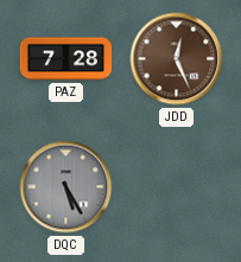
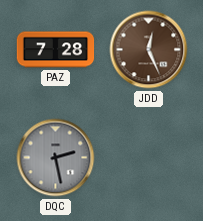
DQC: 5:25 -> 2:28
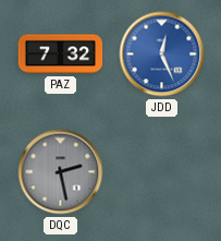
PAZ: 7:28 -> 7:32
JDD dial: brown -> blue
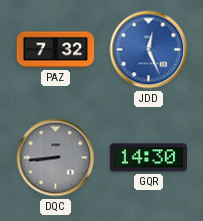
DQC: 2:28 -> 8:44
GQR: none -> 14:30
